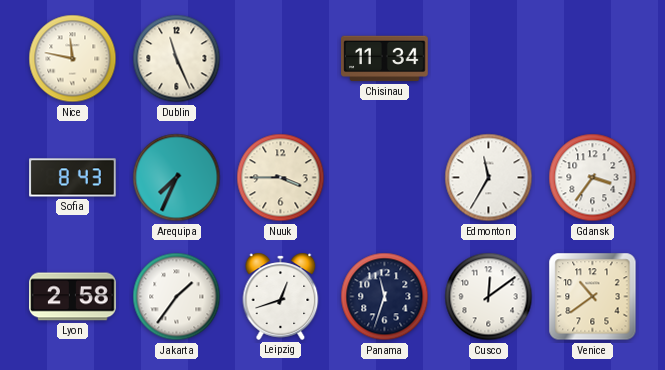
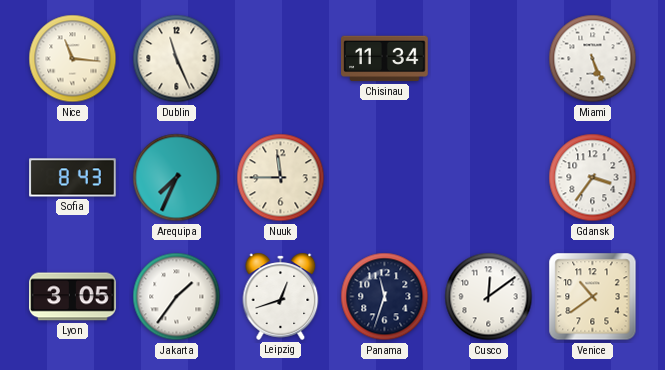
Nice: 11:47 -> 11:16
Miami: none -> 5:26
Nuuk: 3:45 -> 11:45
Edmonton: 11:35 -> none
Lyon: 2:58 -> 3:05
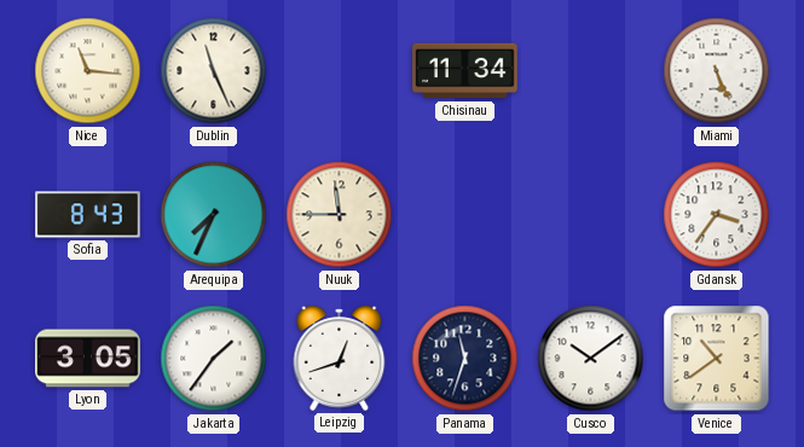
Cusco: 12:09 -> 10:09
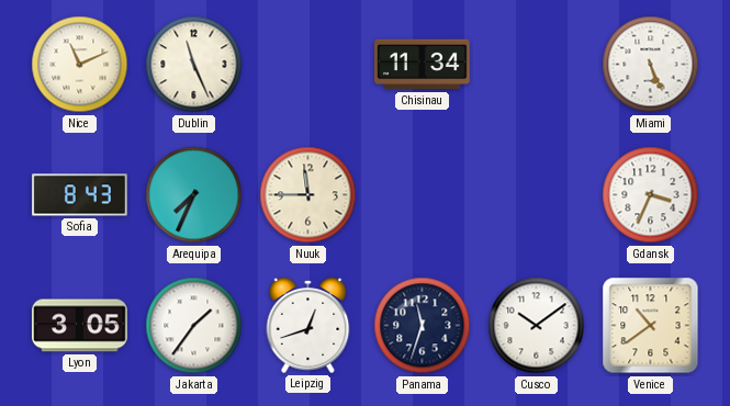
Nice: 11:16 -> 11:11
Gdansk: 3:36 -> 3:34
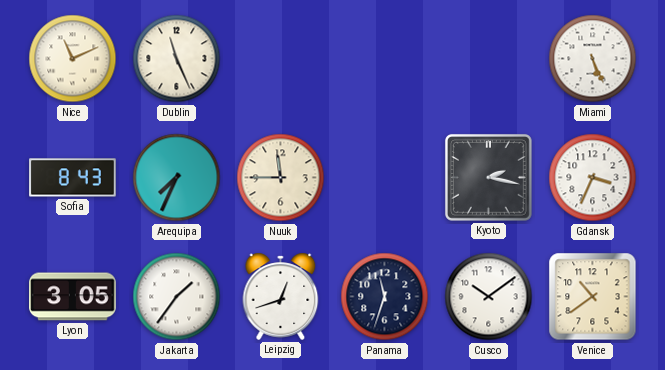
Chisinau: 11:34 -> none
Kyoto: none -> 2:17
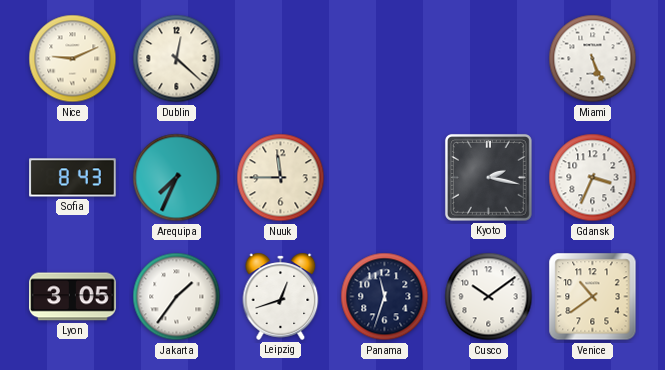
Nice: 11:11 -> 9:11
Dublin: 11:26 -> 12:22
